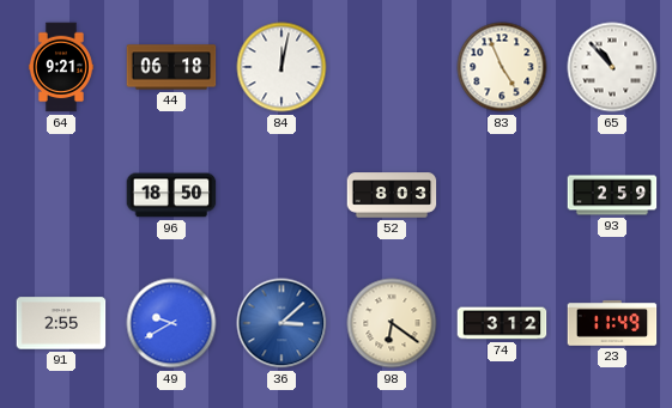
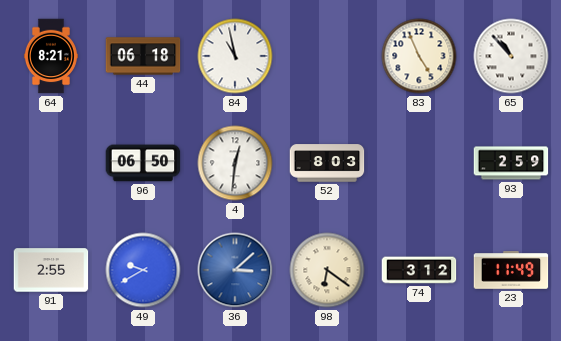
64: 9:21 -> 8:21
84: 12:02 -> 10:58
96: 18:50 -> 06:50
4: none -> 12:31
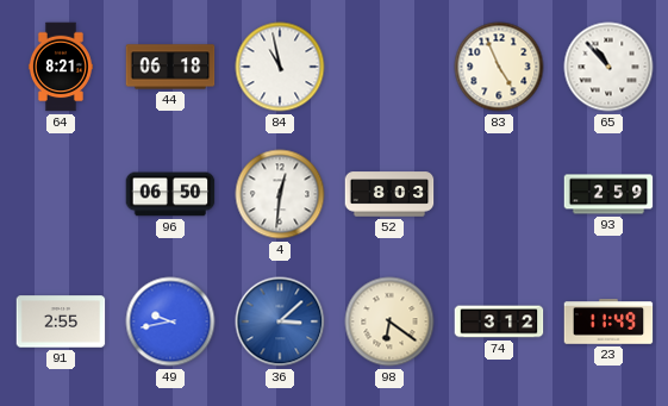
49: 9:40 -> 9:43
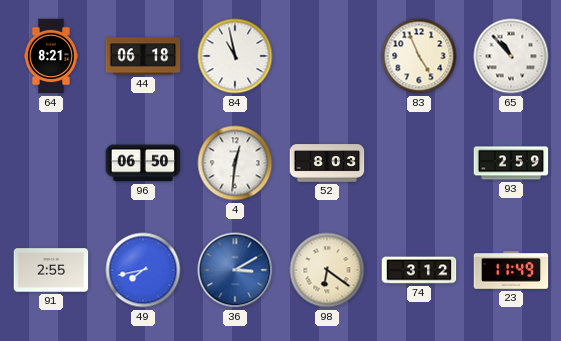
49: 9:43 -> 7:43
36: 3:08 -> 3:10
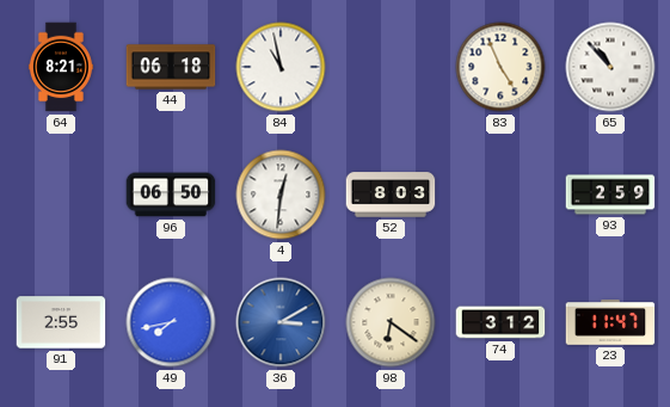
23: 11:49 -> 11:47
